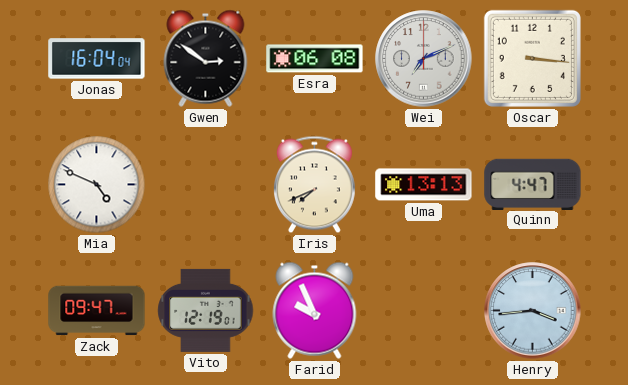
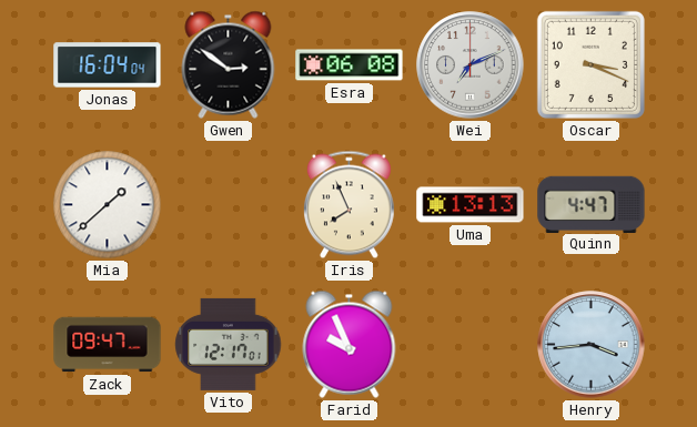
Oscar: 3:16 -> 3:19
Mia: 4:49 -> 1:38
Iris: 7:41 -> 7:56
Vito: 12:19 -> 12:17
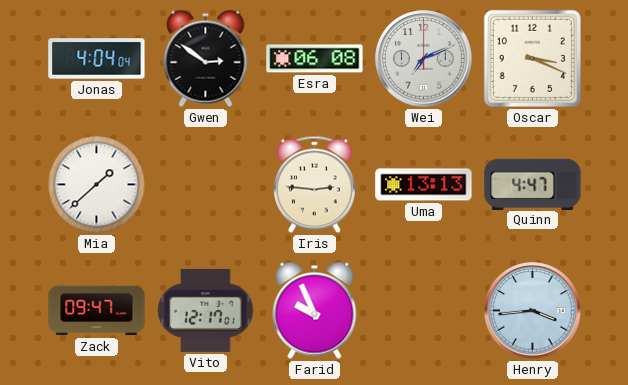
Jonas: 16:04 -> 4:04
Iris: 7:56 -> 2:46
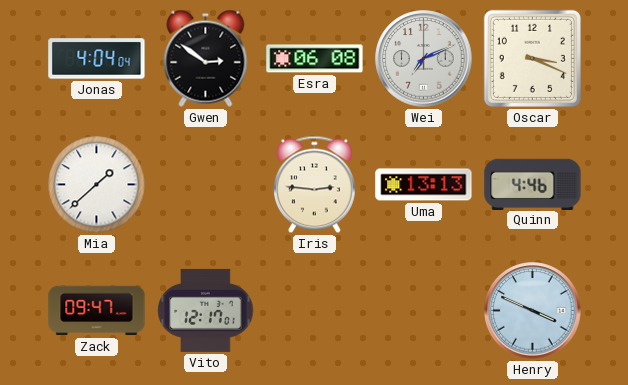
Quinn: 4:47 -> 4:46
Farid: 9:56 -> none
Henry: 3:44 -> 3:49
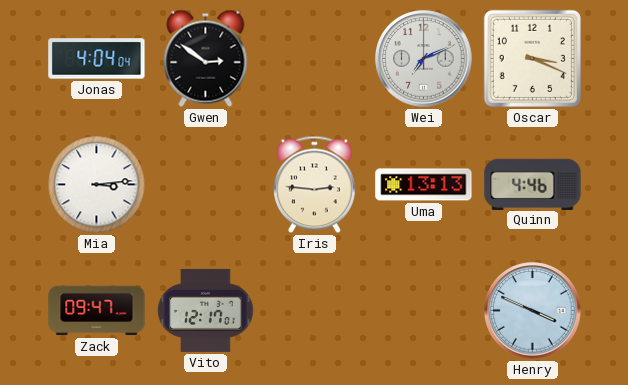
Esra: 06:08 -> none
Mia: 1:38 -> 3:14
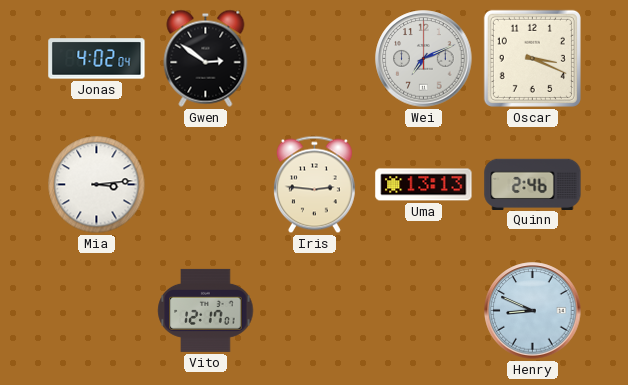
Jonas: 4:04 -> 4:02
Quinn: 4:46 -> 2:46
Zack: 09:47 -> none
Henry: 3:49 -> 8:49
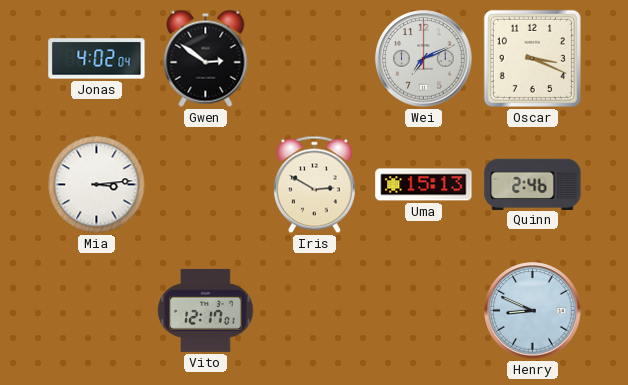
Iris: 2:46 -> 2:50
Uma: 13:13 -> 15:13
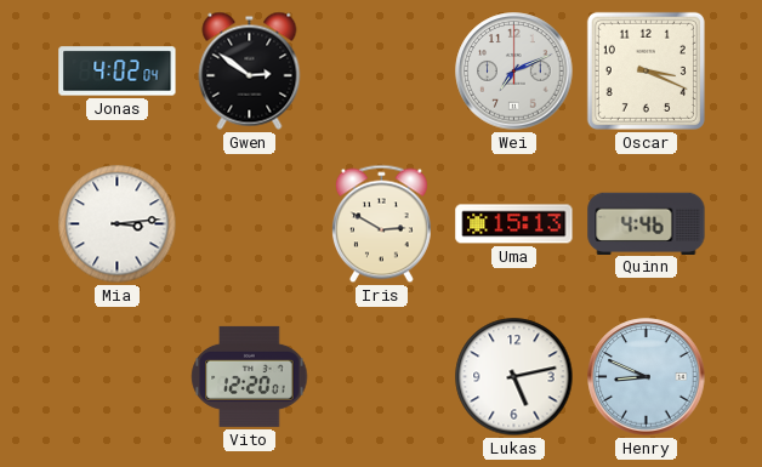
Quinn: 2:46 -> 4:46
Vito: 12:17 -> 12:20
Lukas: none -> 5:13
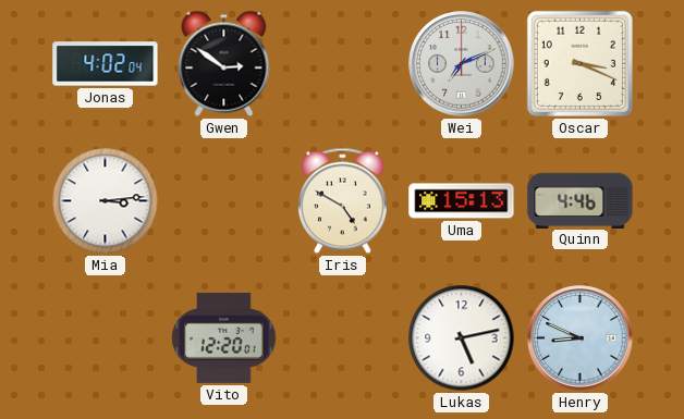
Iris: 2:50 -> 4:50
